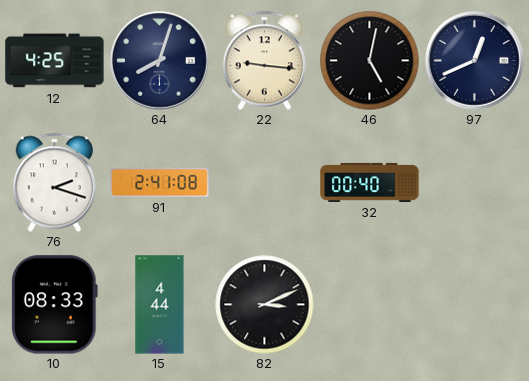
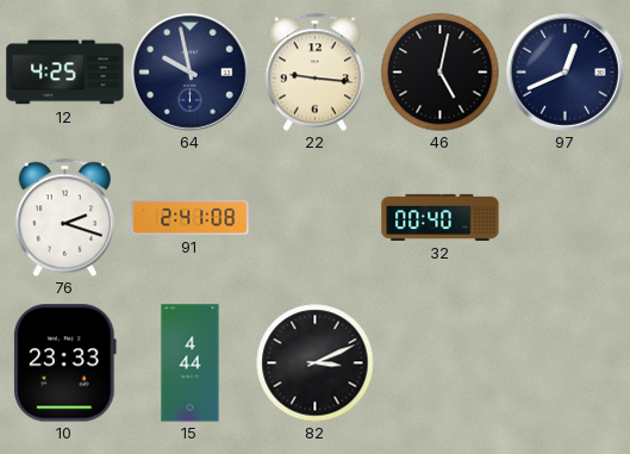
64: 8:03 -> 9:58
10: 08:33 -> 23:33
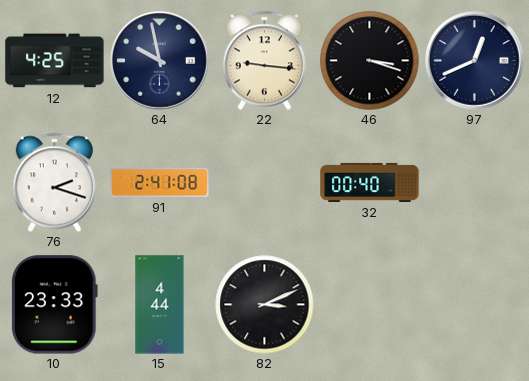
46: 5:02 -> 3:18
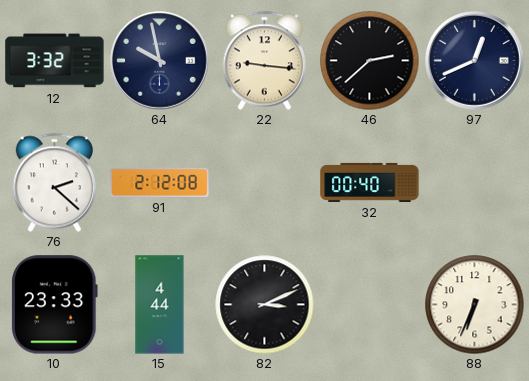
12: 4:25 -> 3:32
46: 3:18 -> 2:38
76: 2:18 -> 2:22
91: 2:41 -> 2:12
88: none -> 6:34
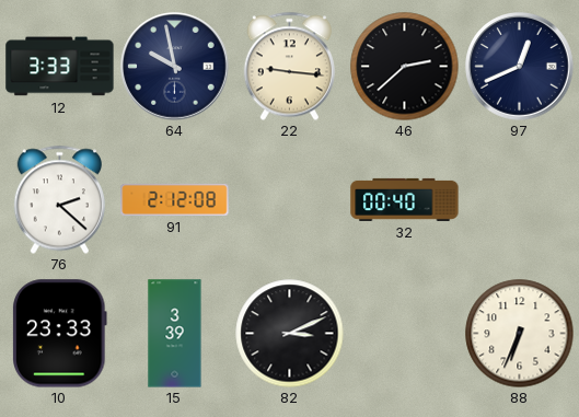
12: 3:32 -> 3:33
15: 4:44 -> 3:39
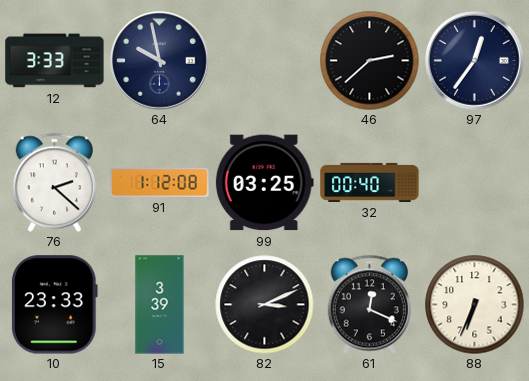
22: 9:16 -> none
97: 12:41 -> 12:36
91: 2:12 -> 1:12
99: none -> 03:25
61: none -> 12:19
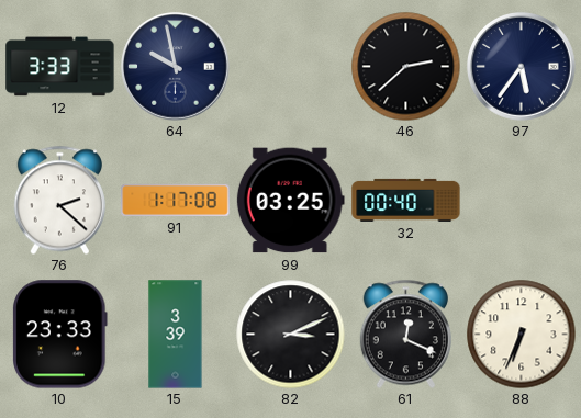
97: 12:36 -> 5:36
91: 1:12 -> 1:17
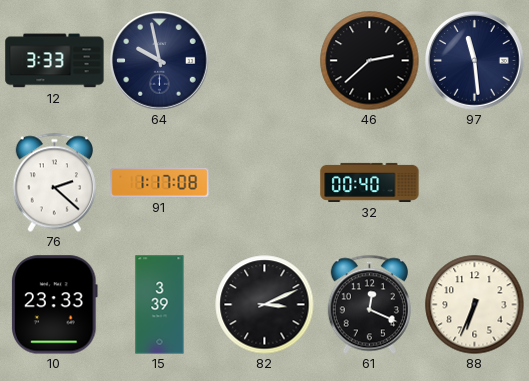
97: 5:36 -> 11:29
99: 03:25 -> none
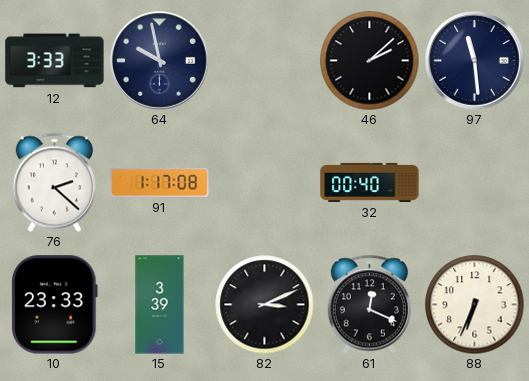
46: 2:38 -> 2:08
